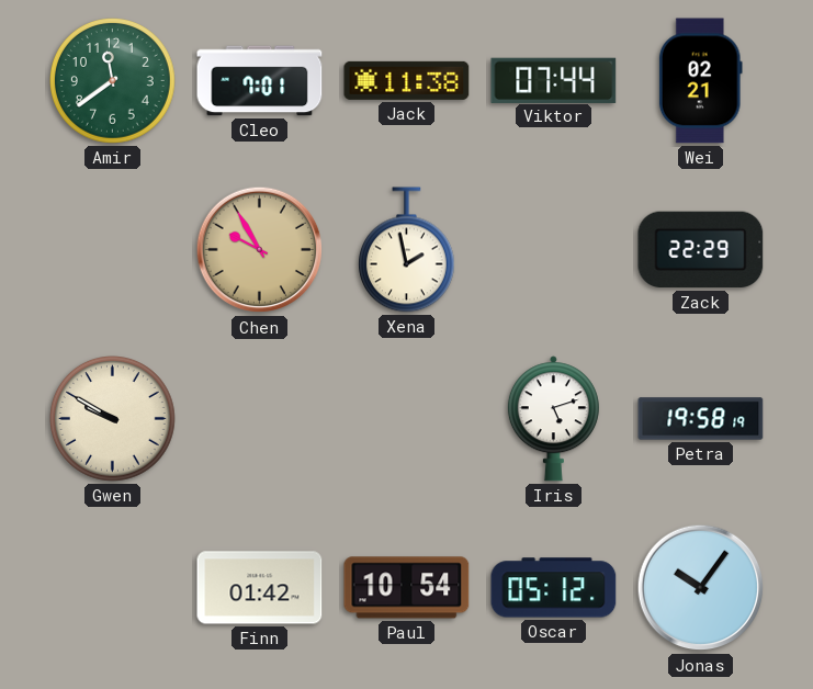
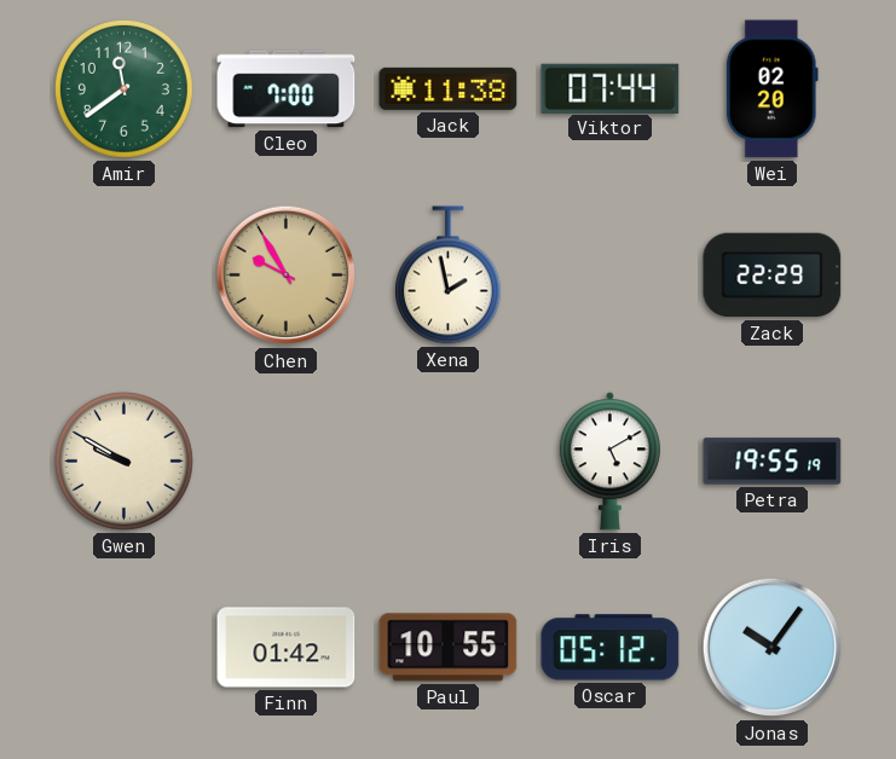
Cleo: 7:01 -> 7:00
Wei: 02:21 -> 02:20
Iris: 5:12 -> 5:10
Petra: 19:58 -> 19:55
Paul: 10:54 -> 10:55
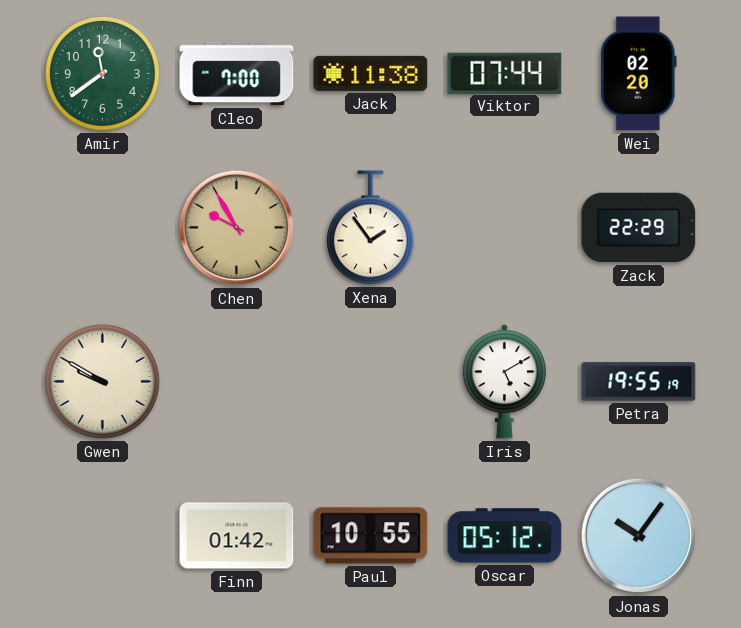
Xena: 1:58 -> 1:54
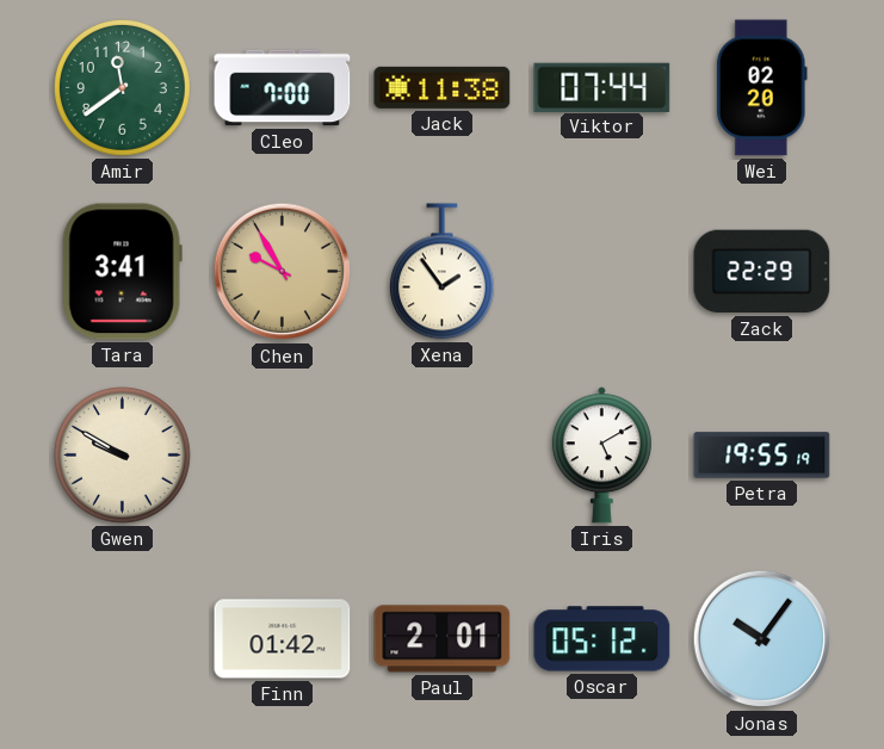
Tara: none -> 3:41
Paul: 10:55 -> 2:01
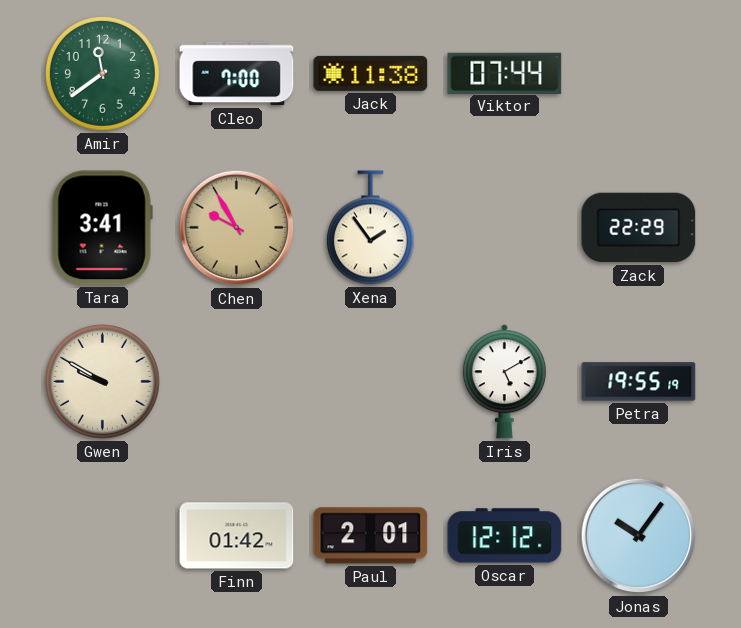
Wei: 02:20 -> none
Oscar: 05:12 -> 12:12
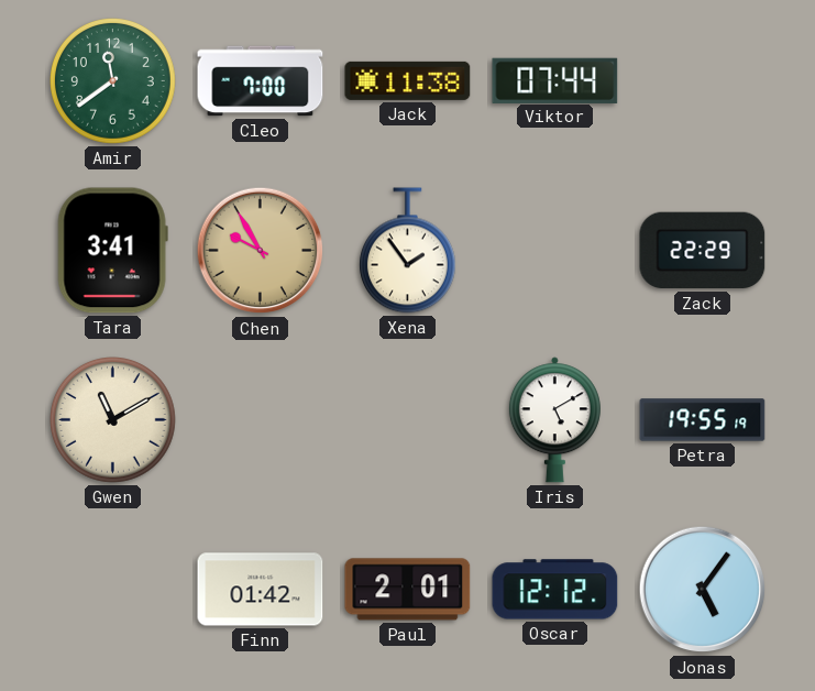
Gwen: 9:50 -> 11:10
Jonas: 10:06 -> 5:06
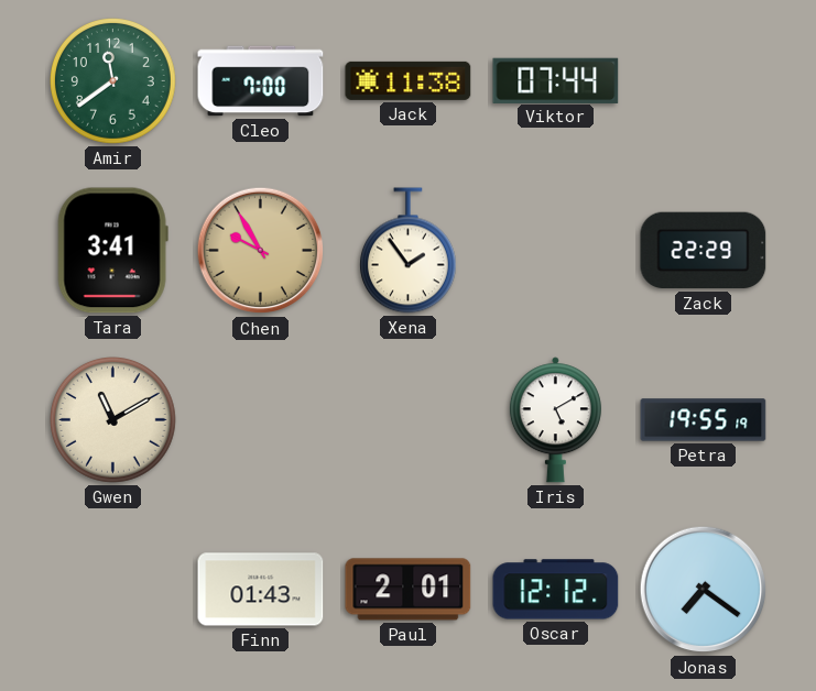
Finn: 01:42 -> 01:43
Jonas: 5:06 -> 7:21
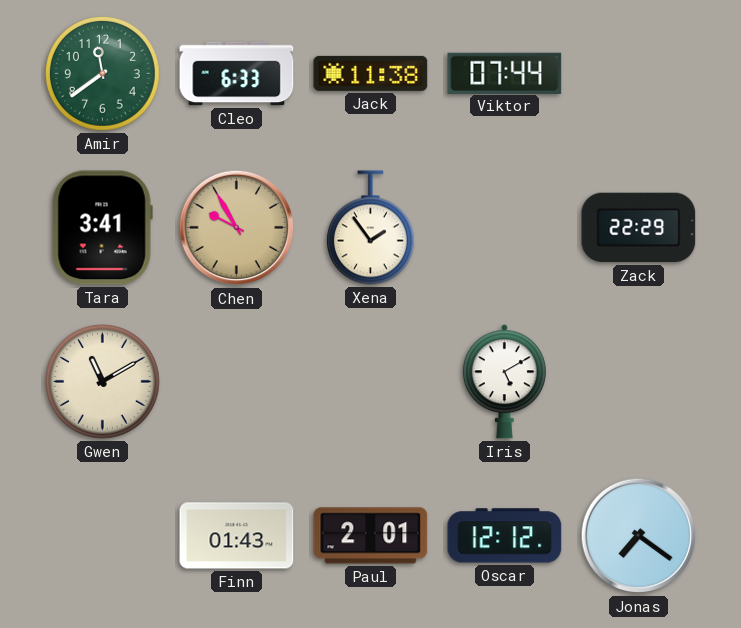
Cleo: 7:00 -> 6:33
Petra: 19:55 -> none
